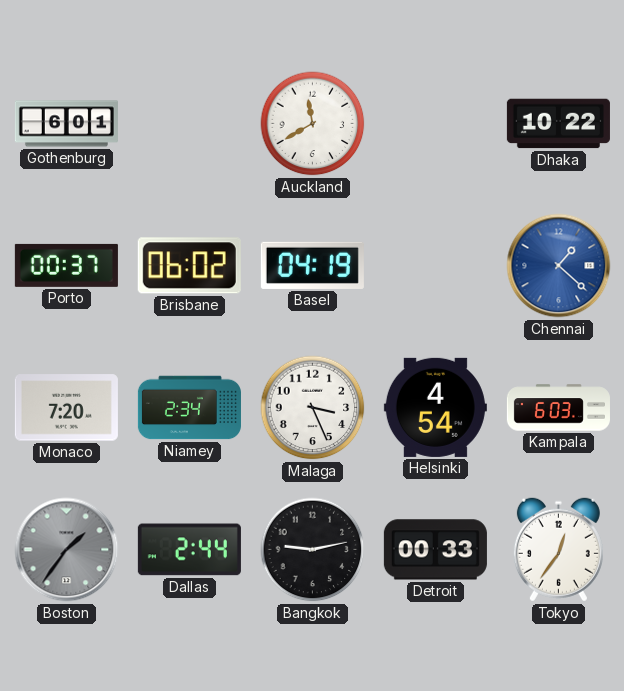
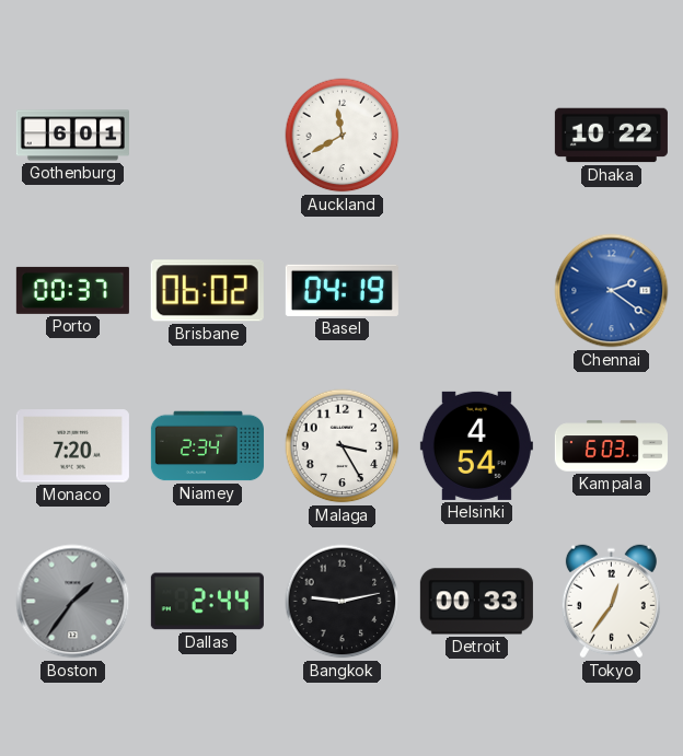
Chennai: 1:22 -> 2:21
Malaga: 3:26 -> 3:25
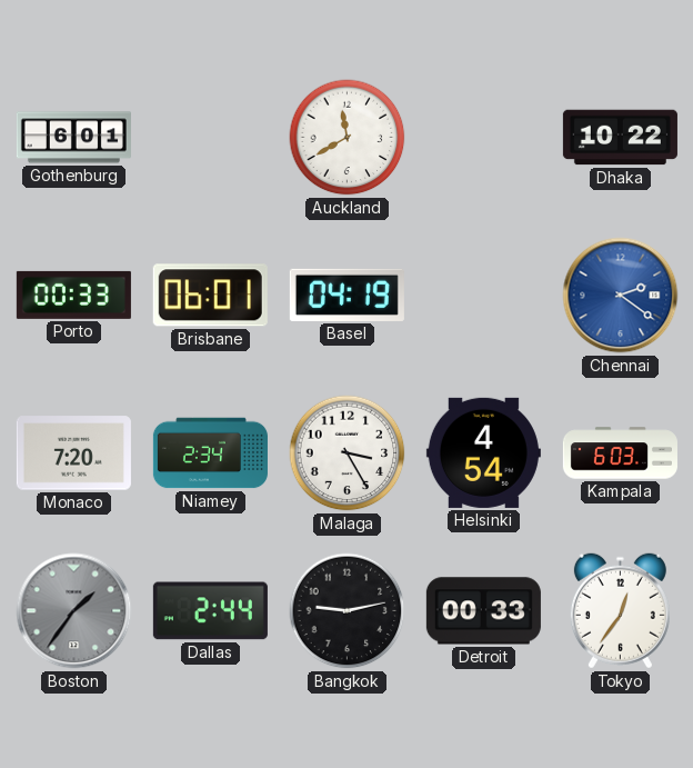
Porto: 00:37 -> 00:33
Brisbane: 06:02 -> 06:01
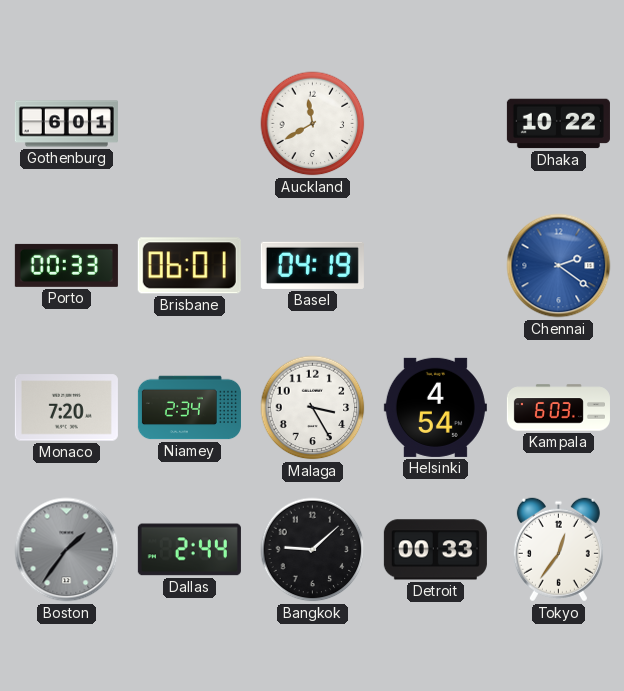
Bangkok: 9:13 -> 9:08
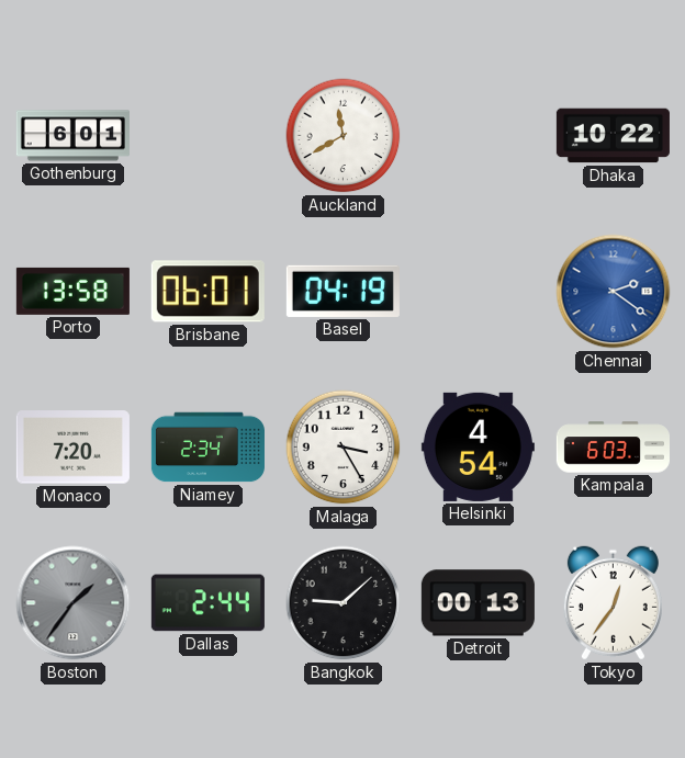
Porto: 00:33 -> 13:58
Detroit: 00:33 -> 00:13
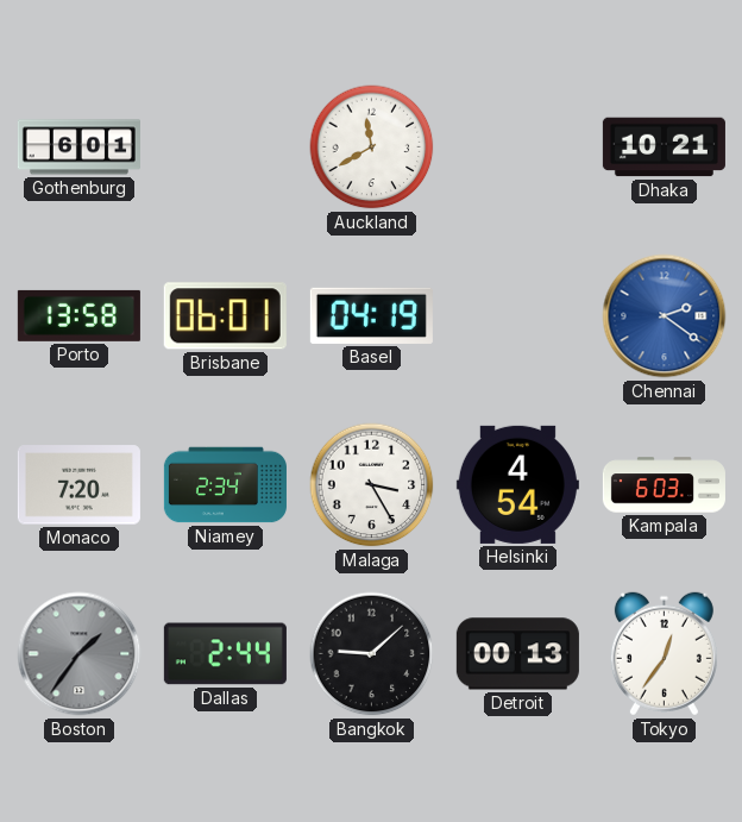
Dhaka: 10:22 -> 10:21
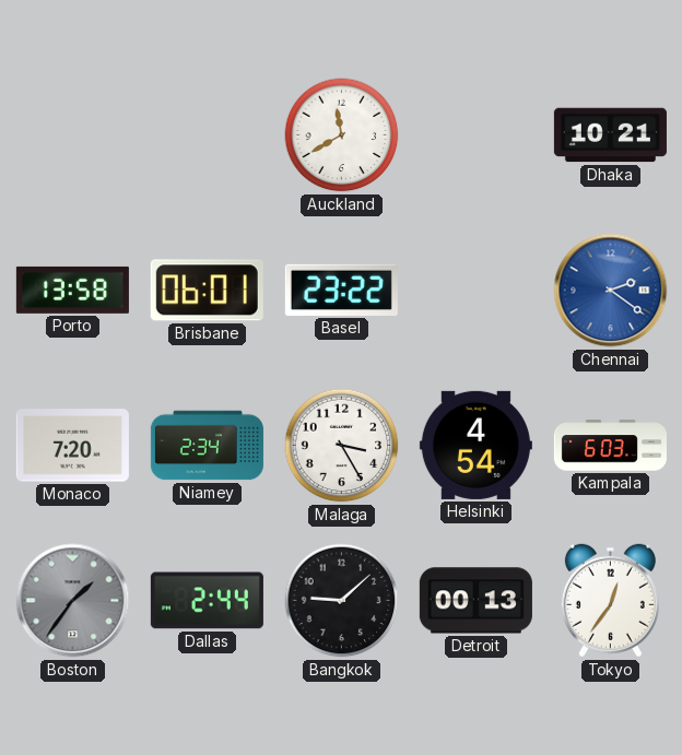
Gothenburg: 6:01 -> none
Basel: 04:19 -> 23:22
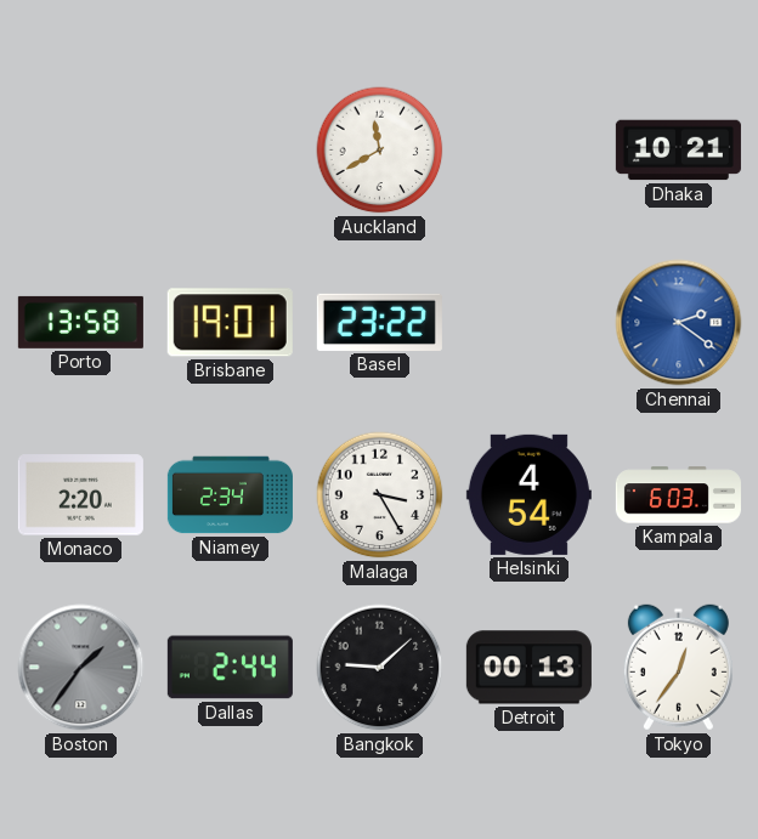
Brisbane: 06:01 -> 19:01
Monaco: 7:20 -> 2:20
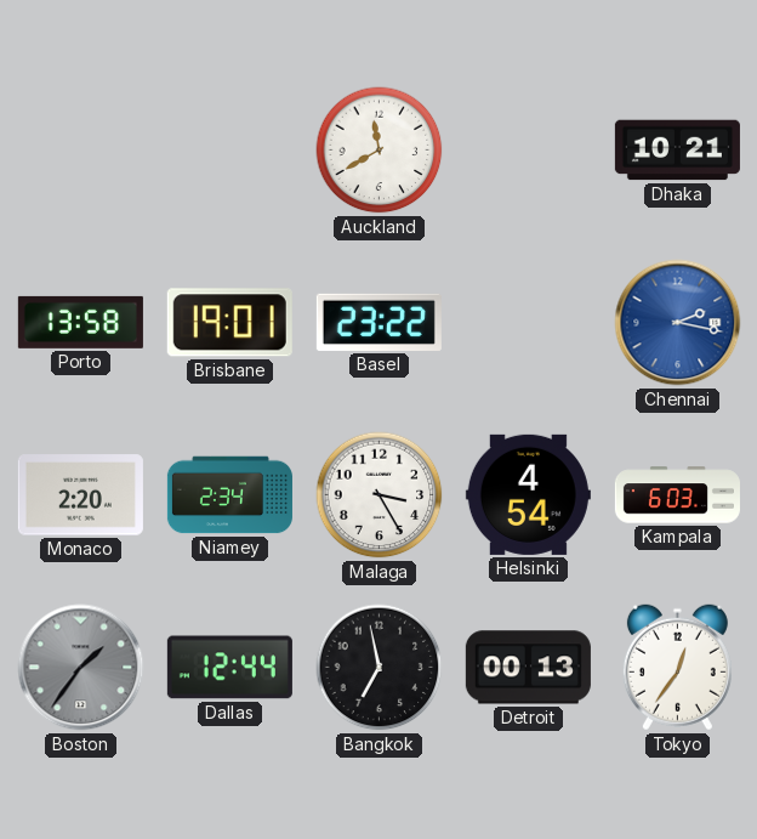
Chennai: 2:21 -> 2:17
Dallas: 2:44 -> 12:44
Bangkok: 9:08 -> 6:58
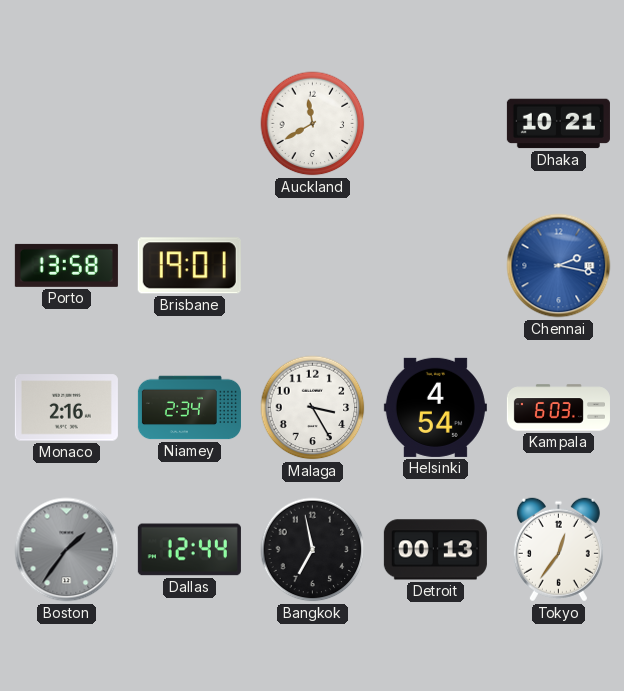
Basel: 23:22 -> none
Monaco: 2:20 -> 2:16
